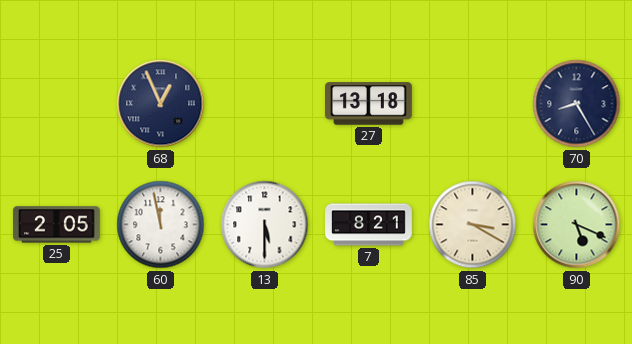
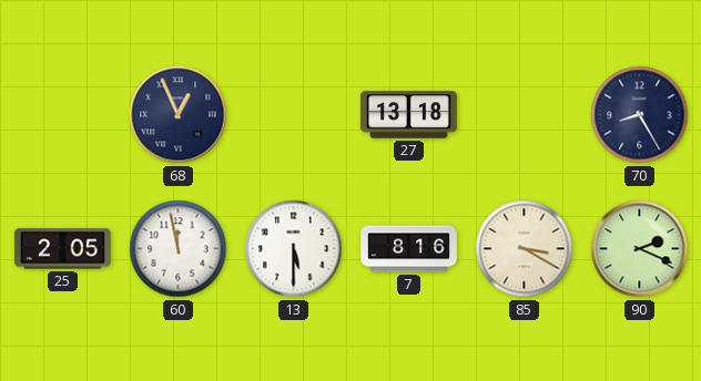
7: 8:21 -> 8:16
90: 5:19 -> 2:19
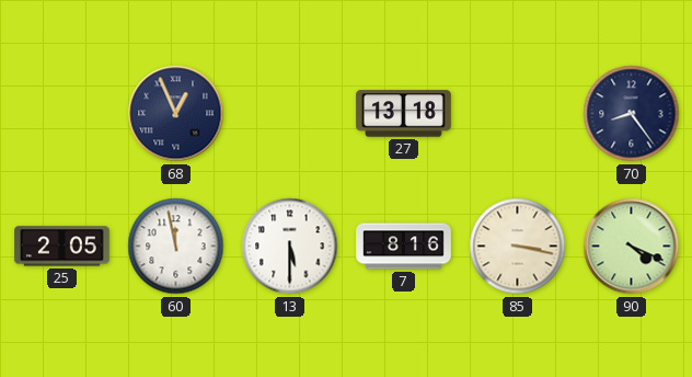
70: 8:25 -> 8:24
85: 3:20 -> 3:17
90: 2:19 -> 4:19
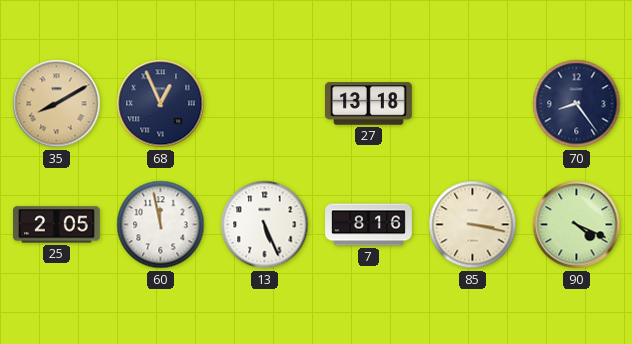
35: none -> 8:10
13: 5:30 -> 5:26
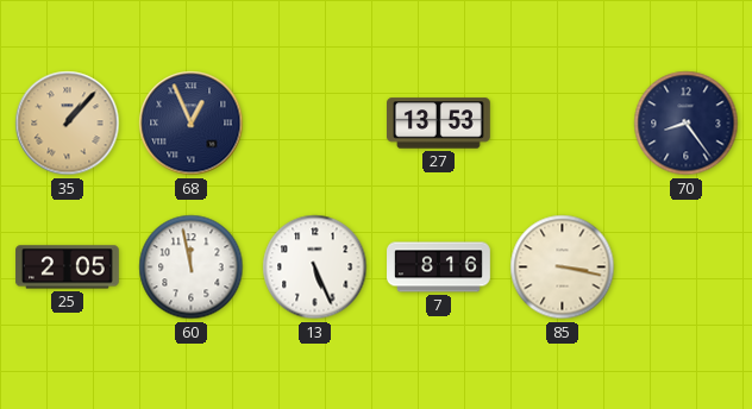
35: 8:10 -> 1:07
27: 13:18 -> 13:53
90: 4:19 -> none
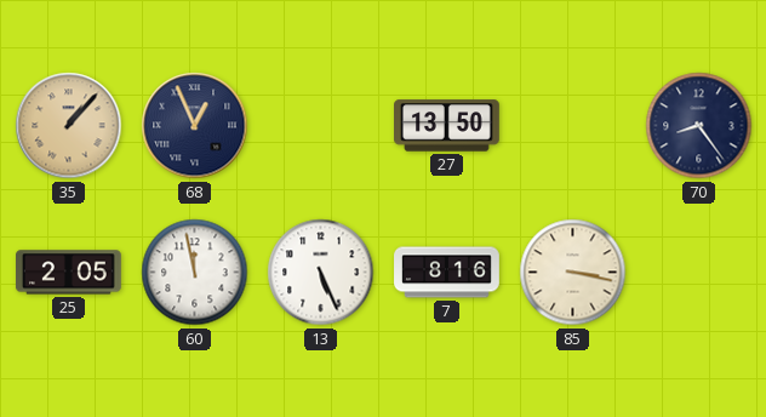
27: 13:53 -> 13:50
